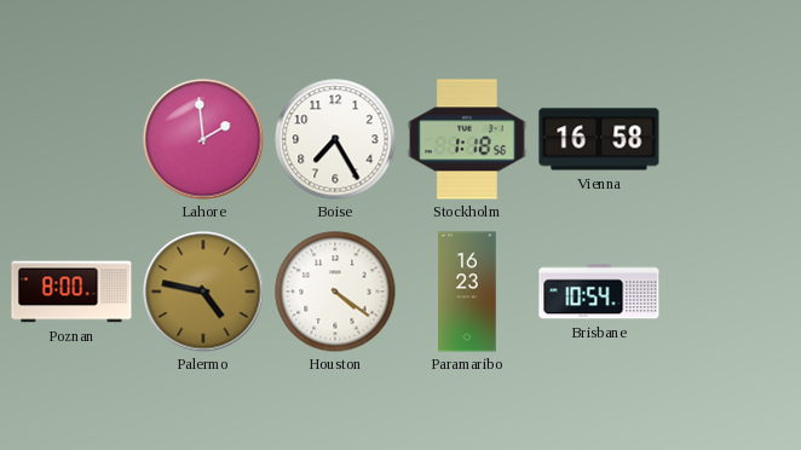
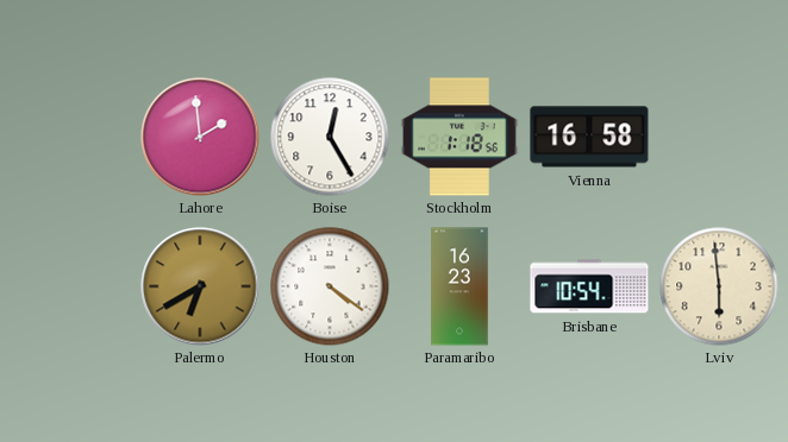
Boise: 7:25 -> 12:25
Poznan: 8:00 -> none
Palermo: 4:47 -> 6:40
Lviv: none -> 5:59
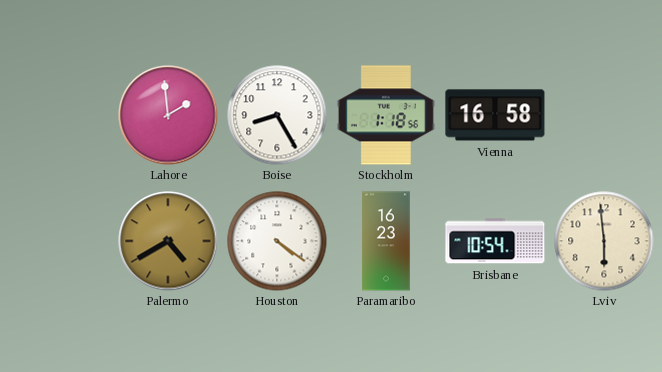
Boise: 12:25 -> 8:25
Palermo: 6:40 -> 4:40
